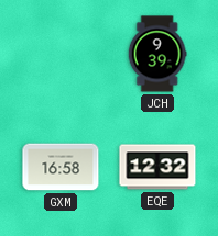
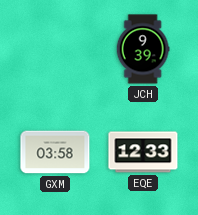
GXM: 16:58 -> 03:58
EQE: 12:32 -> 12:33
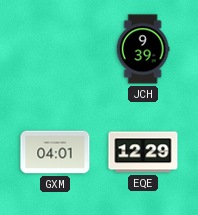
GXM: 03:58 -> 04:01
EQE: 12:33 -> 12:29
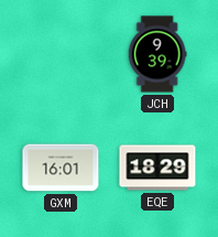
GXM: 04:01 -> 16:01
EQE: 12:29 -> 18:29
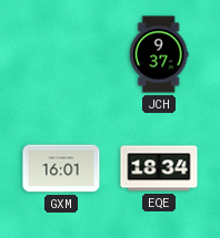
JCH: 9:39 -> 9:37
EQE: 18:29 -> 18:34
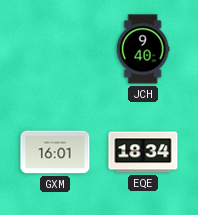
JCH: 9:37 -> 9:40
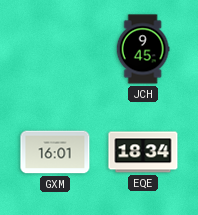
JCH: 9:40 -> 9:45
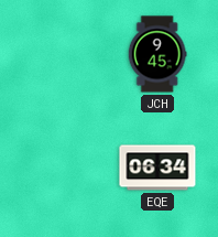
GXM: 16:01 -> none
EQE: 18:34 -> 06:34
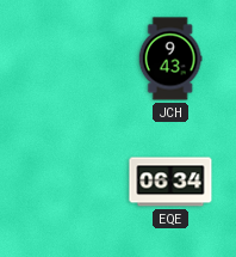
JCH: 9:45 -> 9:43
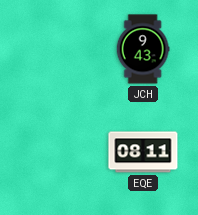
EQE: 06:34 -> 08:11
